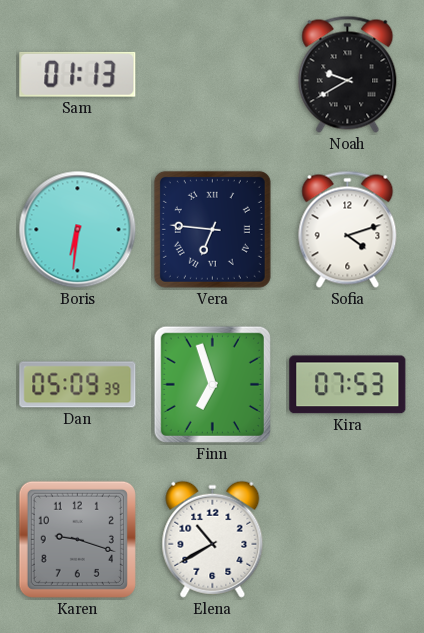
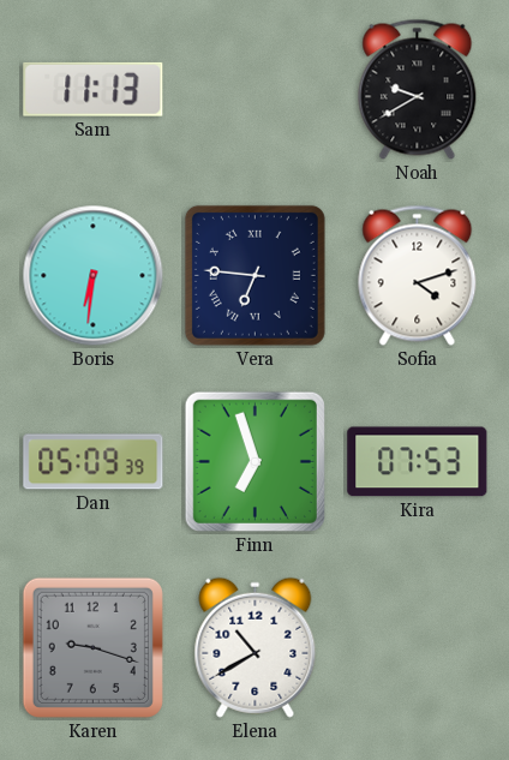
Sam: 01:13 -> 11:13
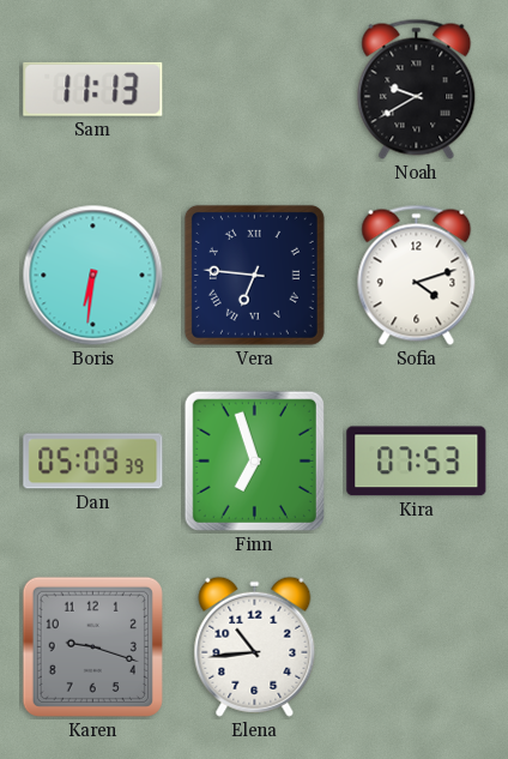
Elena: 10:40 -> 10:44
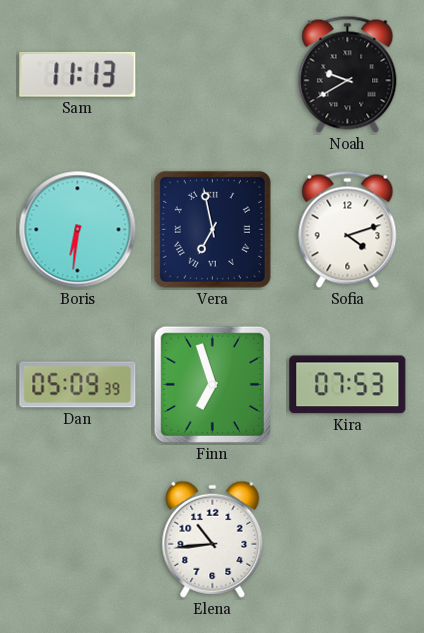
Vera: 6:46 -> 6:58
Karen: 9:18 -> none
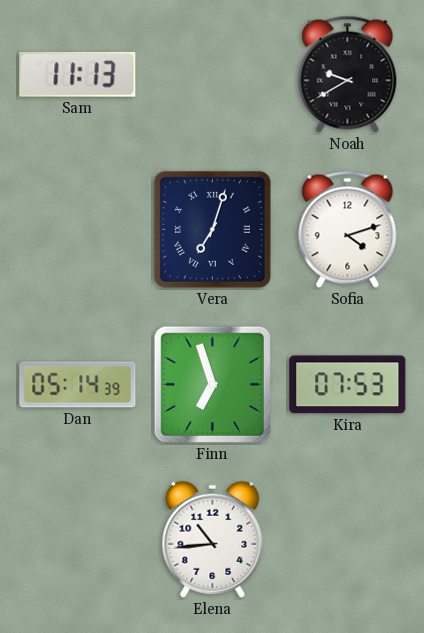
Boris: 6:31 -> none
Vera: 6:58 -> 7:03
Dan: 05:09 -> 05:14
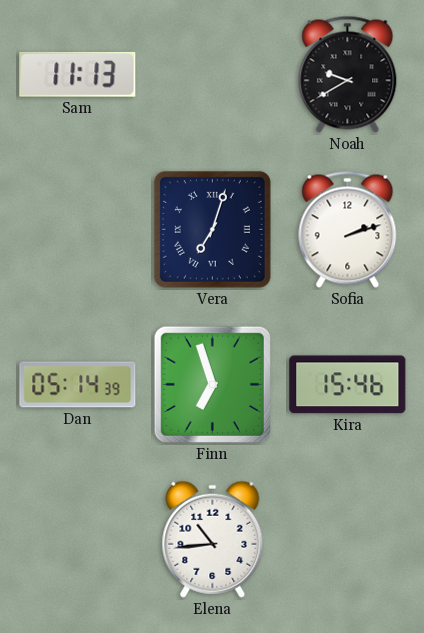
Sofia: 4:12 -> 2:12
Kira: 07:53 -> 15:46
